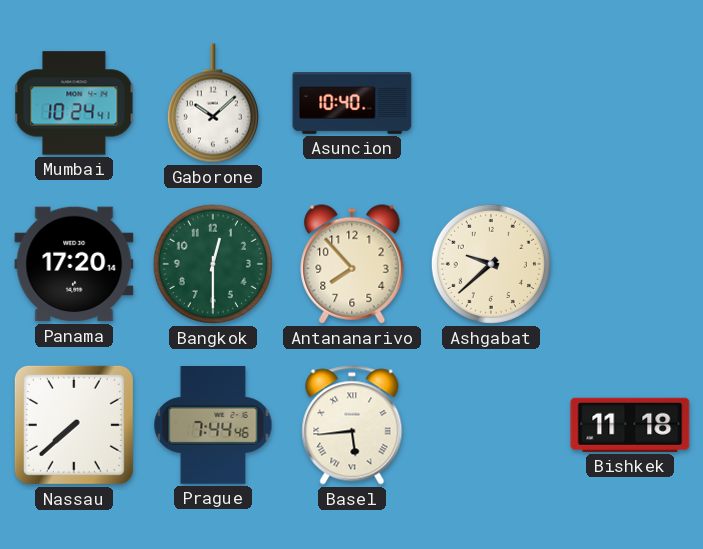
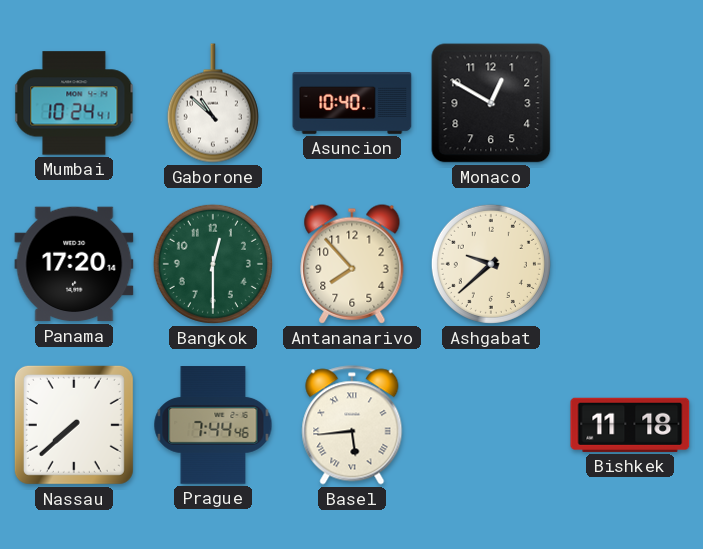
Gaborone: 10:08 -> 10:52
Monaco: none -> 12:50
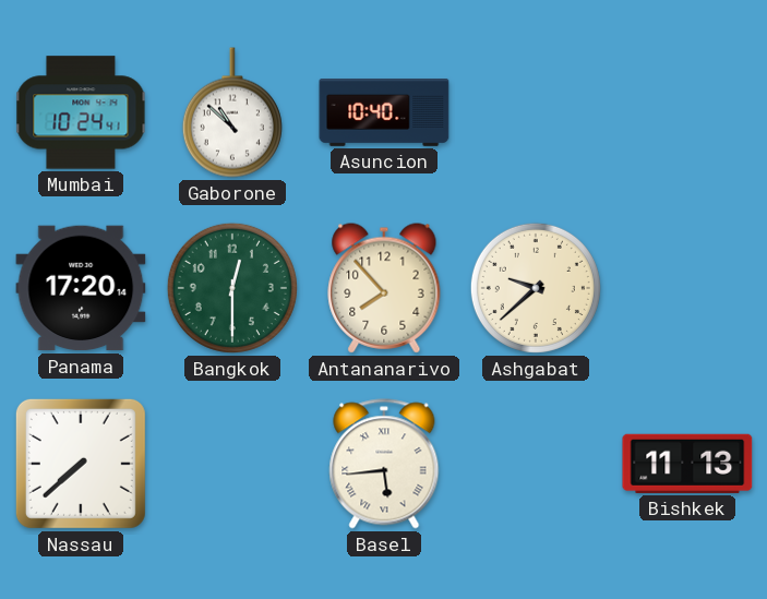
Monaco: 12:50 -> none
Prague: 7:44 -> none
Bishkek: 11:18 -> 11:13
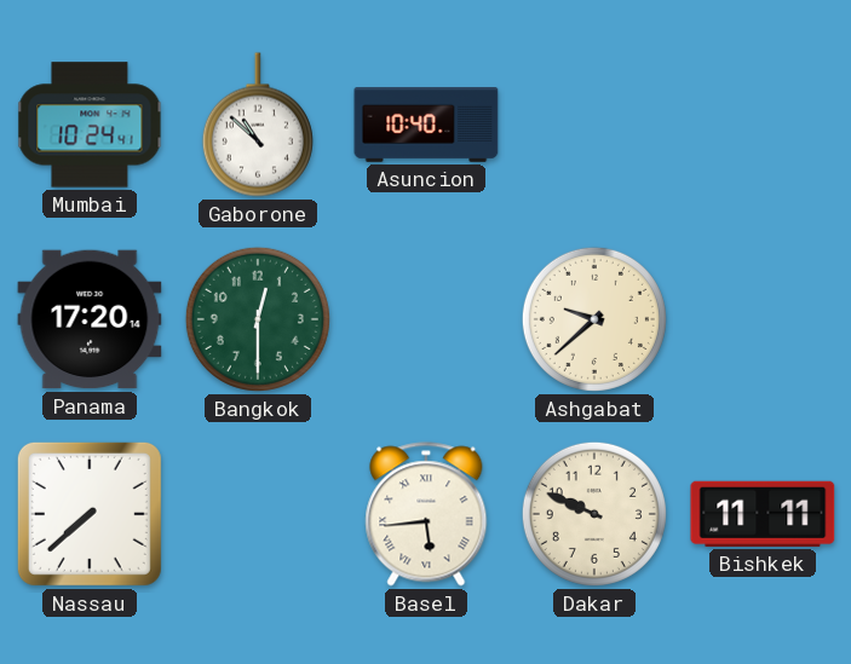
Antananarivo: 7:53 -> none
Dakar: none -> 9:49
Bishkek: 11:13 -> 11:11
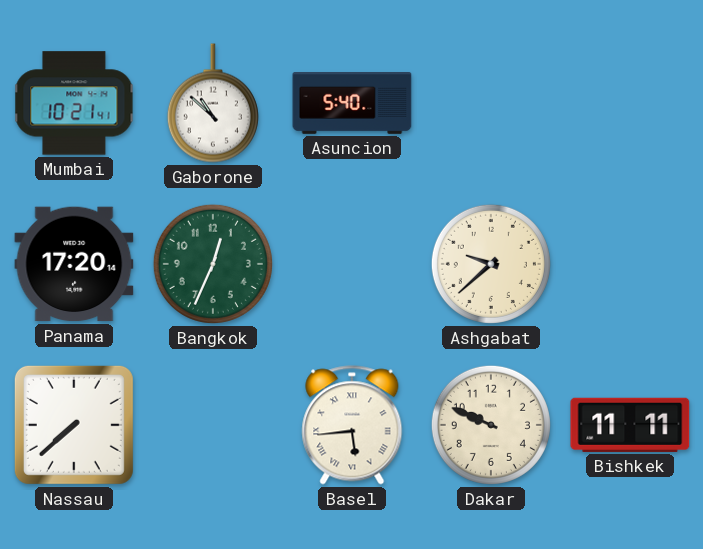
Mumbai: 10:24 -> 10:21
Asuncion: 10:40 -> 5:40
Bangkok: 12:30 -> 12:34
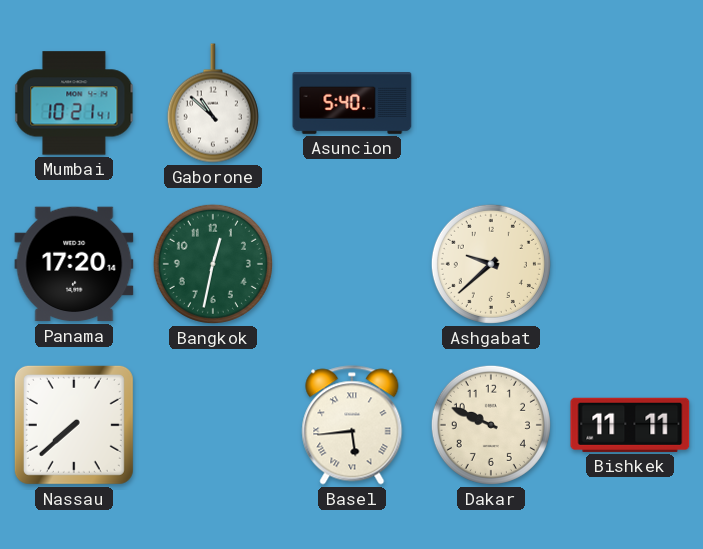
Bangkok: 12:34 -> 12:32
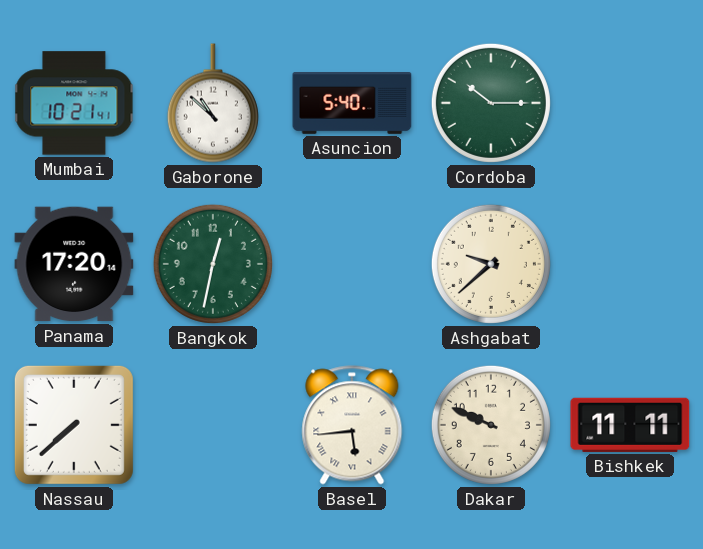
Cordoba: none -> 10:15
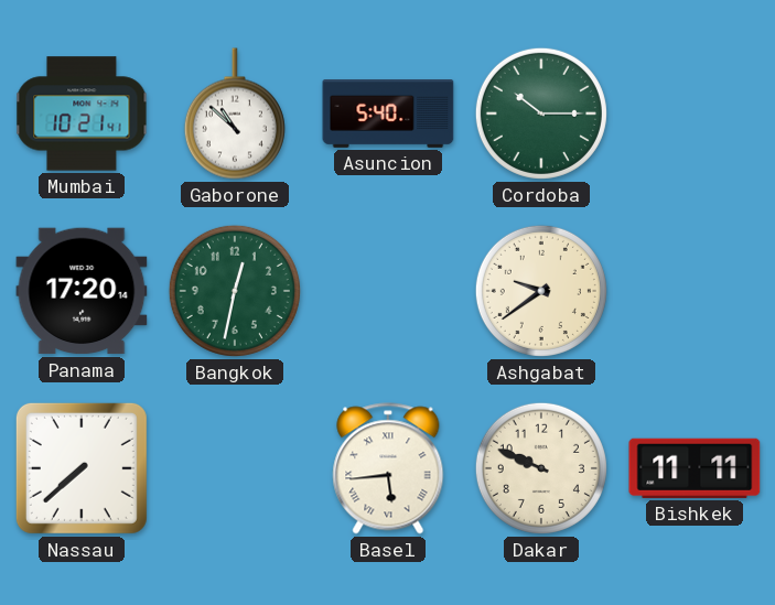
Ashgabat: 9:38 -> 9:39
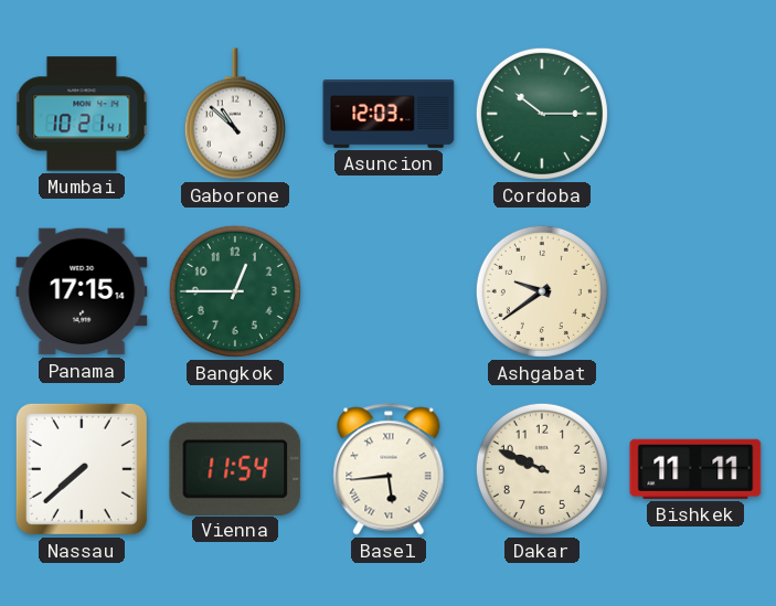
Asuncion: 5:40 -> 12:03
Panama: 17:20 -> 17:15
Bangkok: 12:32 -> 12:45
Vienna: none -> 11:54
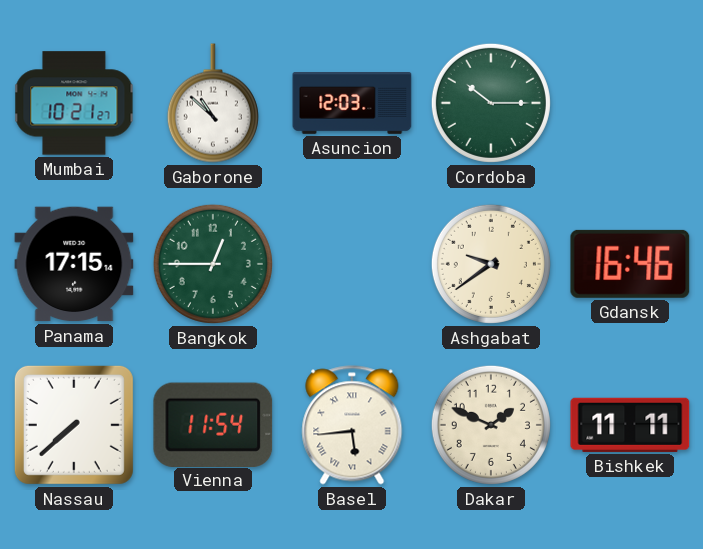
Mumbai: 10:21:41 -> 10:21:27
Gdansk: none -> 16:46
Dakar: 9:49 -> 1:49
